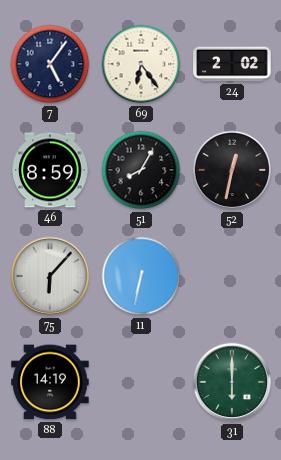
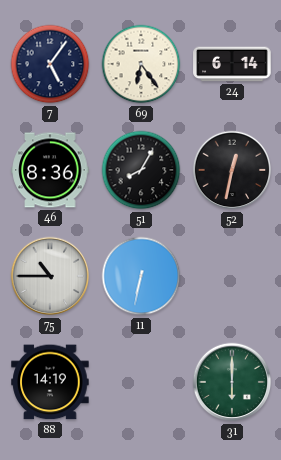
24: 2:02 -> 6:14
46: 8:59 -> 8:36
75: 6:07 -> 10:45
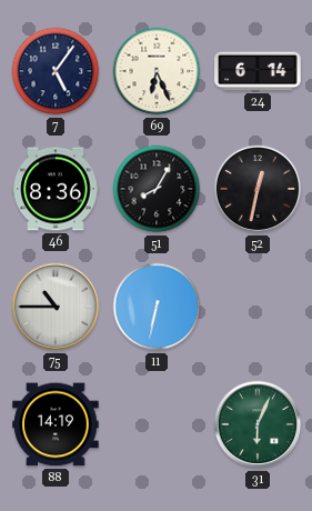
69: 6:24 -> 6:26
31: 6:00 -> 6:04
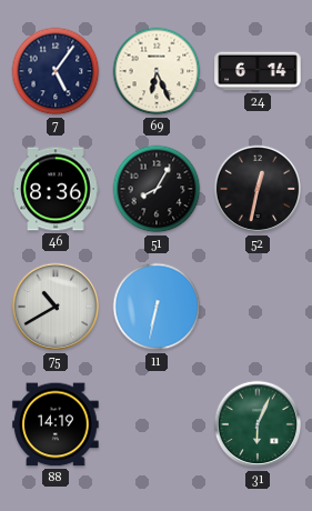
75: 10:45 -> 10:40
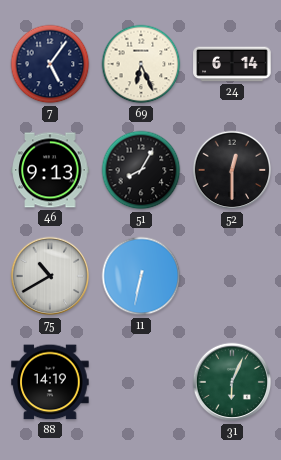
46: 8:36 -> 9:13
52: 12:32 -> 12:30
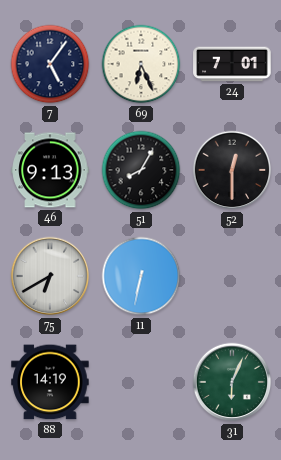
24: 6:14 -> 7:01
75: 10:40 -> 6:40
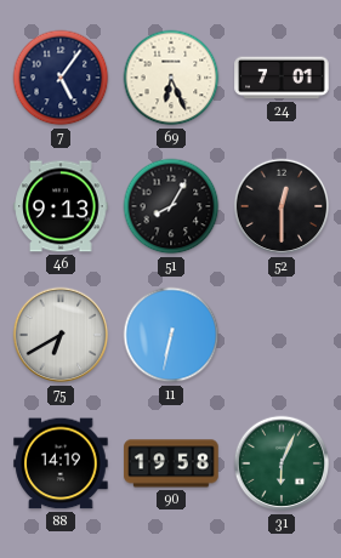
90: none -> 19:58
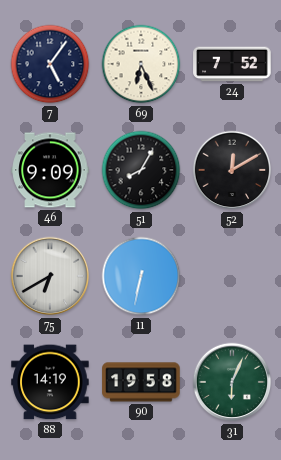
24: 7:01 -> 7:52
46: 9:13 -> 9:09
52: 12:30 -> 12:10
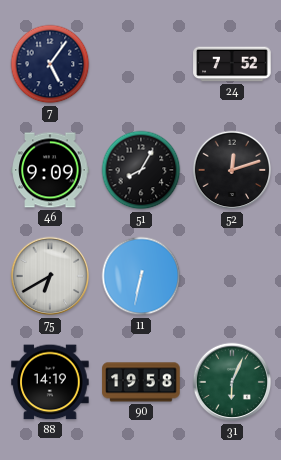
69: 6:26 -> none
52: 12:10 -> 12:12
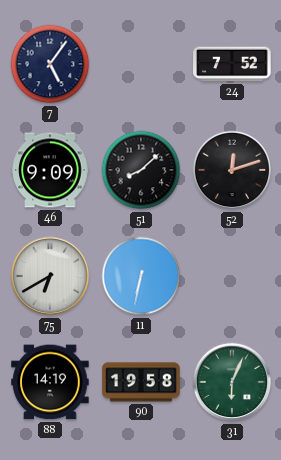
51: 8:05 -> 8:08
